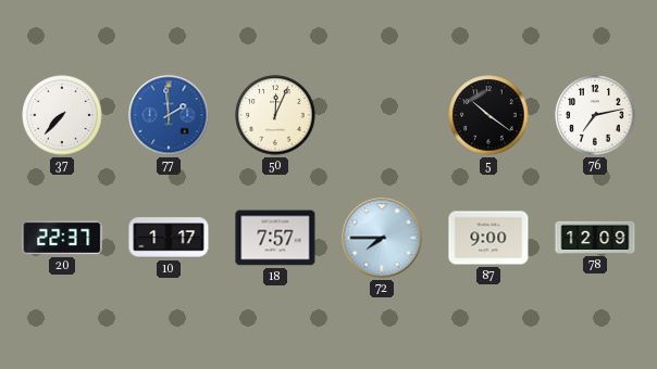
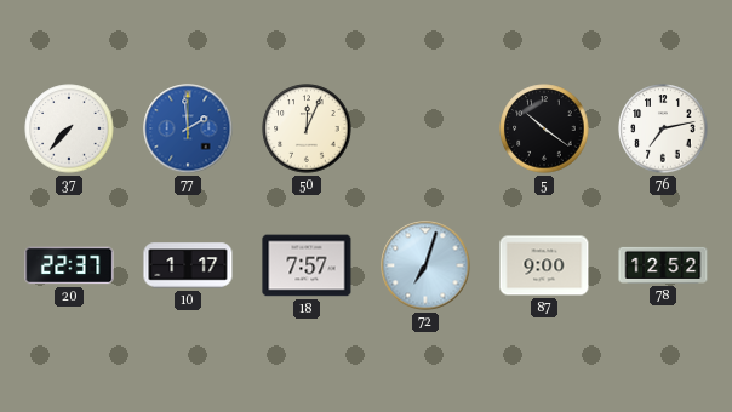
72: 7:45 -> 7:03
78: 12:09 -> 12:52
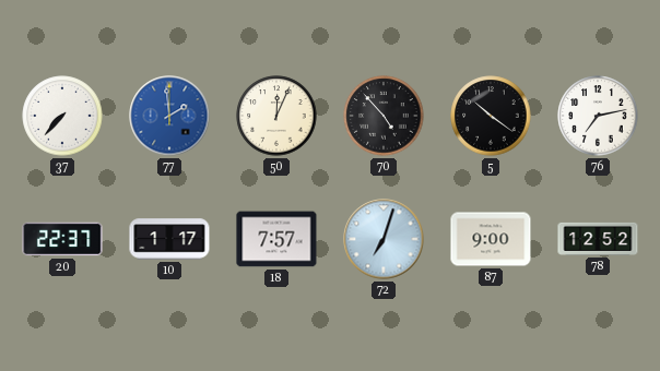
70: none -> 4:53
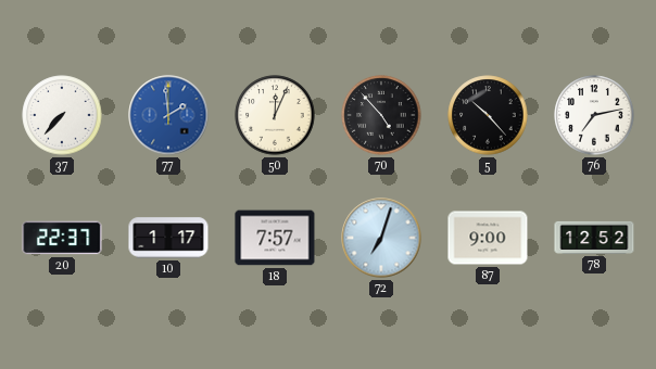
5: 10:21 -> 10:23
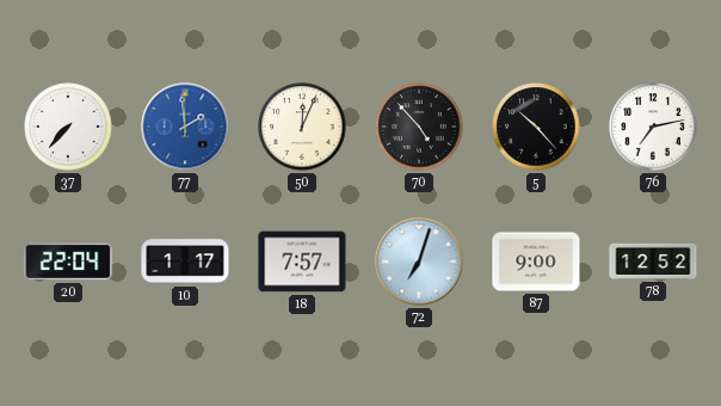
20: 22:37 -> 22:04
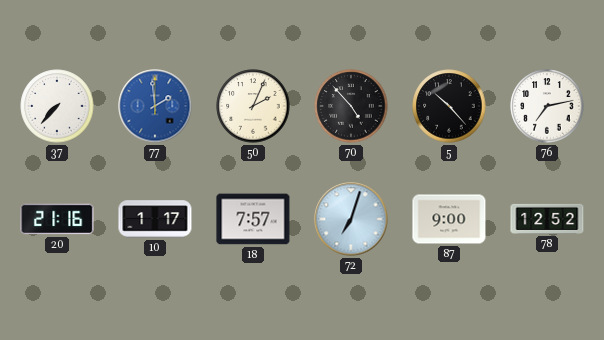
50: 12:04 -> 2:04
20: 22:04 -> 21:16
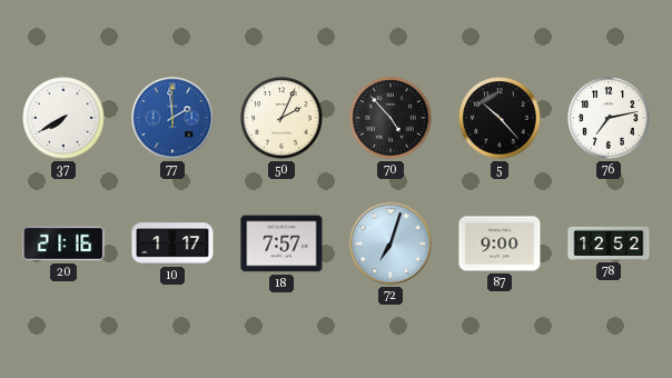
37: 7:37 -> 7:40
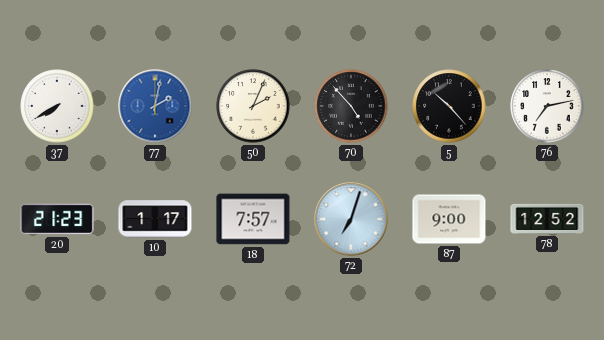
77: 1:59 -> 2:02
20: 21:16 -> 21:23
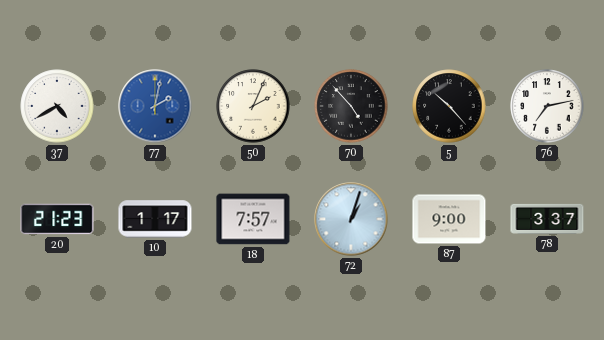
37: 7:40 -> 4:40
72: 7:03 -> 1:03
78: 12:52 -> 3:37
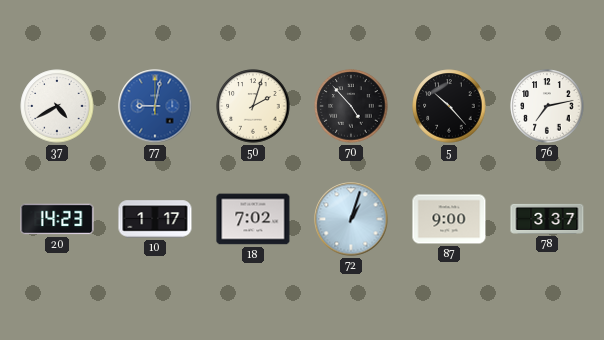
77: 2:02 -> 9:02
50: 2:04 -> 2:03
20: 21:23 -> 14:23
18: 7:57 -> 7:02
